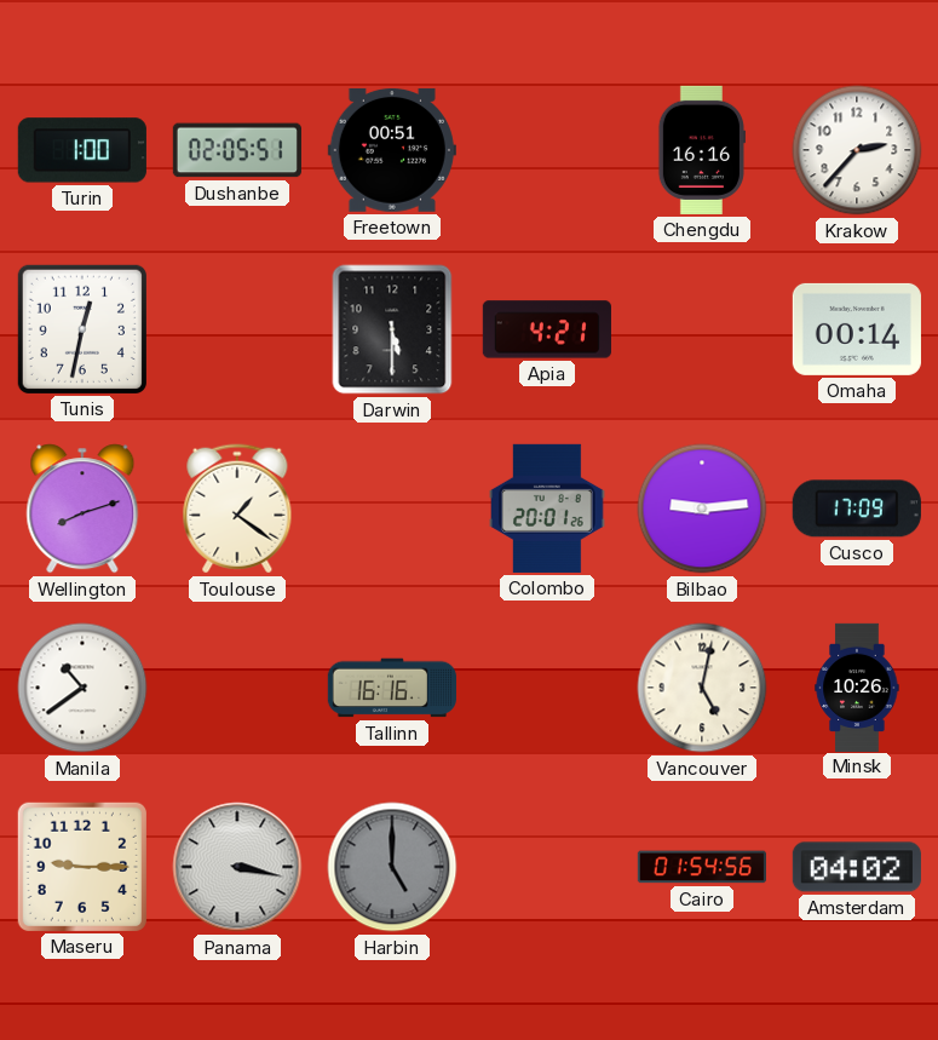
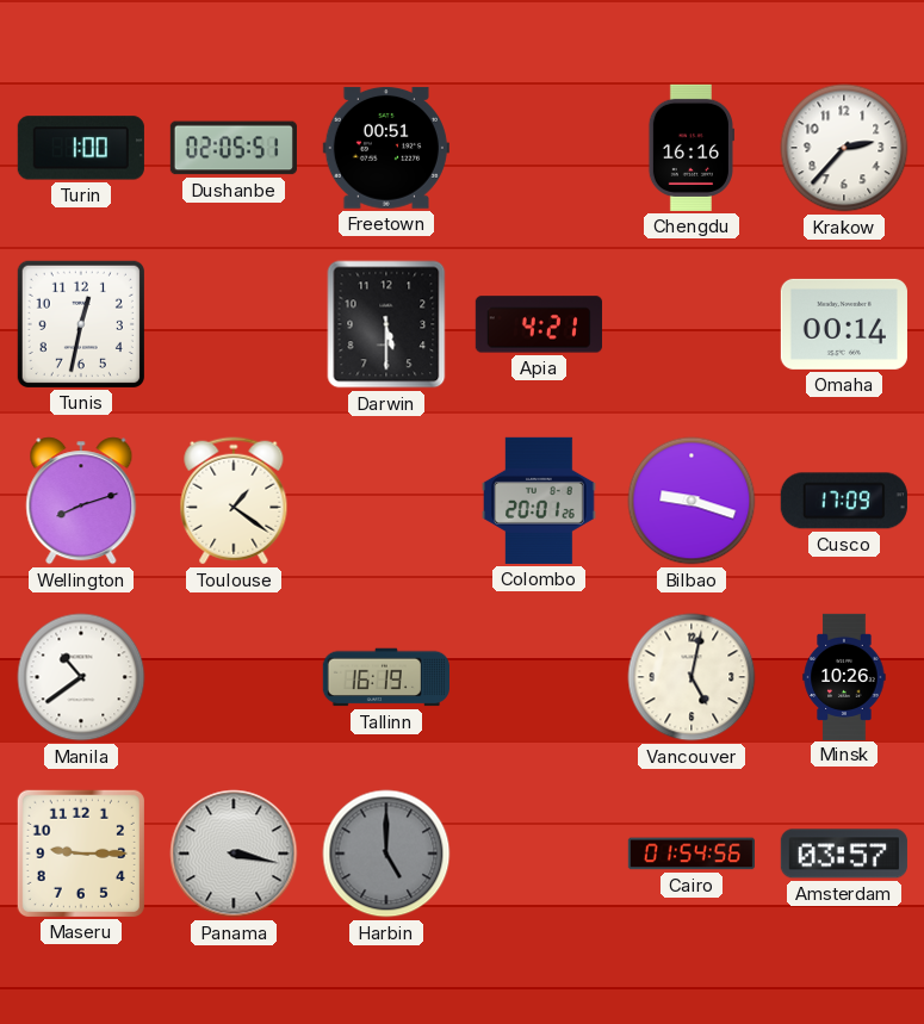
Bilbao: 9:14 -> 9:18
Tallinn: 16:16 -> 16:19
Amsterdam: 04:02 -> 03:57
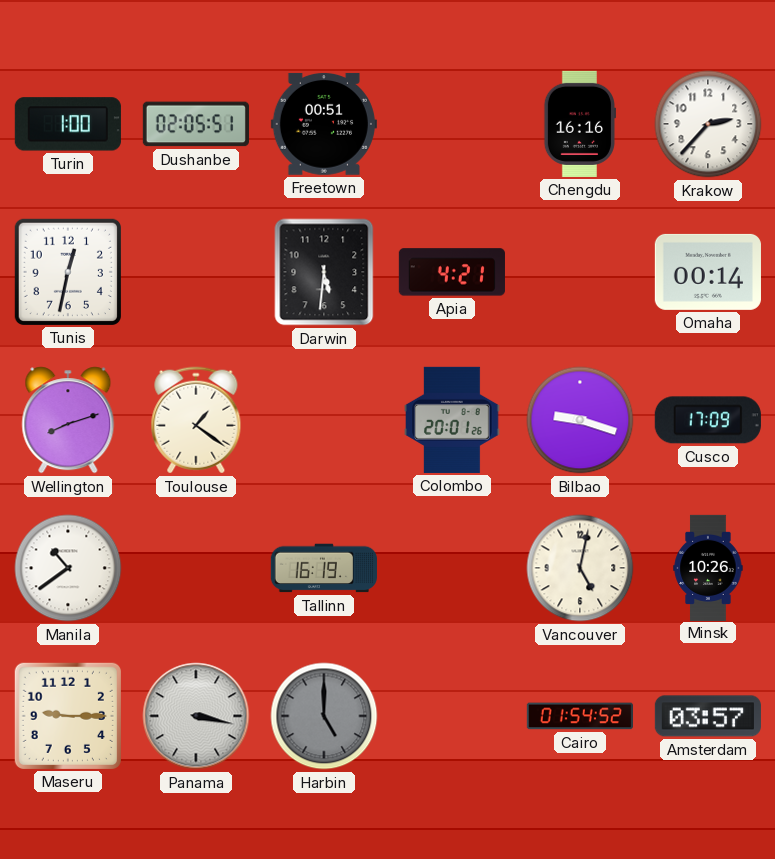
Darwin: 5:30 -> 5:31
Cairo: 01:54:56 -> 01:54:52
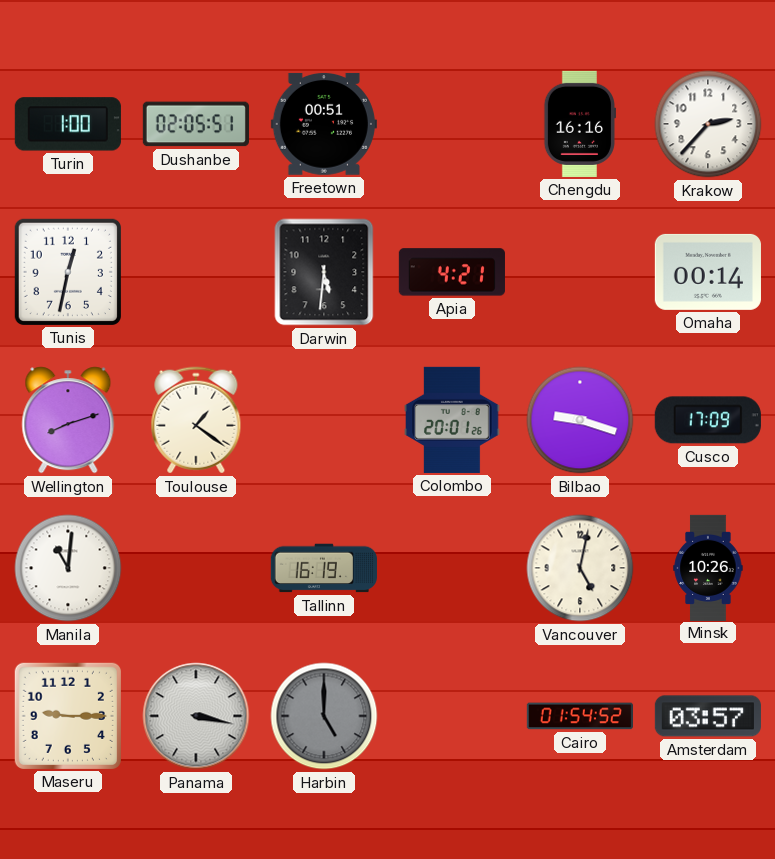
Manila: 10:39 -> 11:01
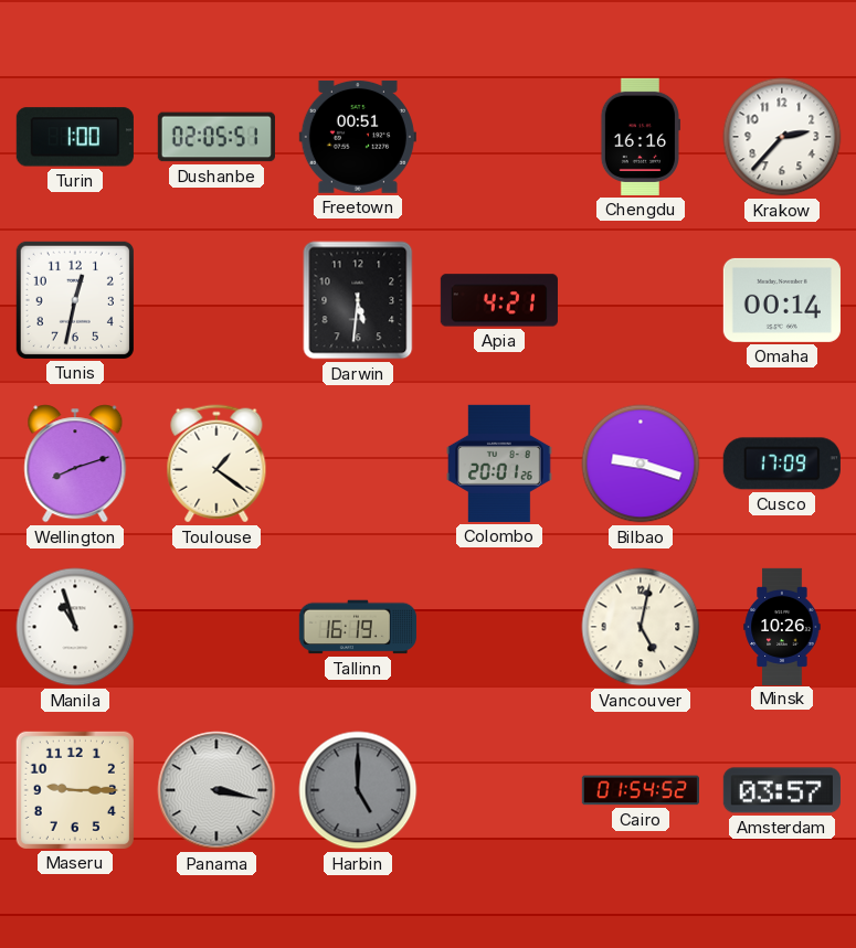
Manila: 11:01 -> 10:57
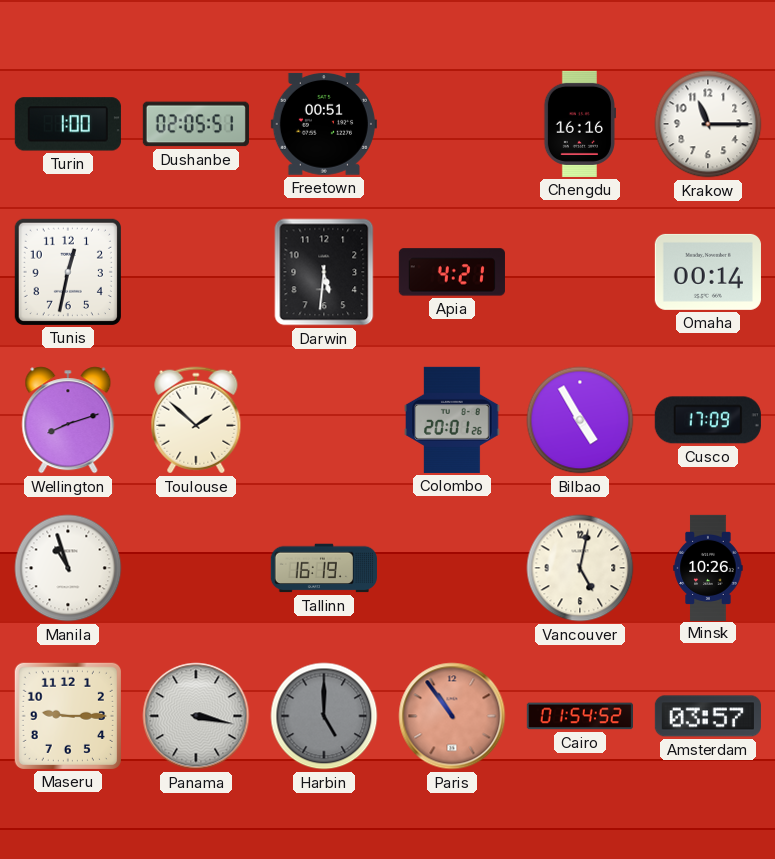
Krakow: 2:37 -> 11:15
Toulouse: 1:21 -> 1:52
Bilbao: 9:18 -> 4:55
Paris: none -> 10:54
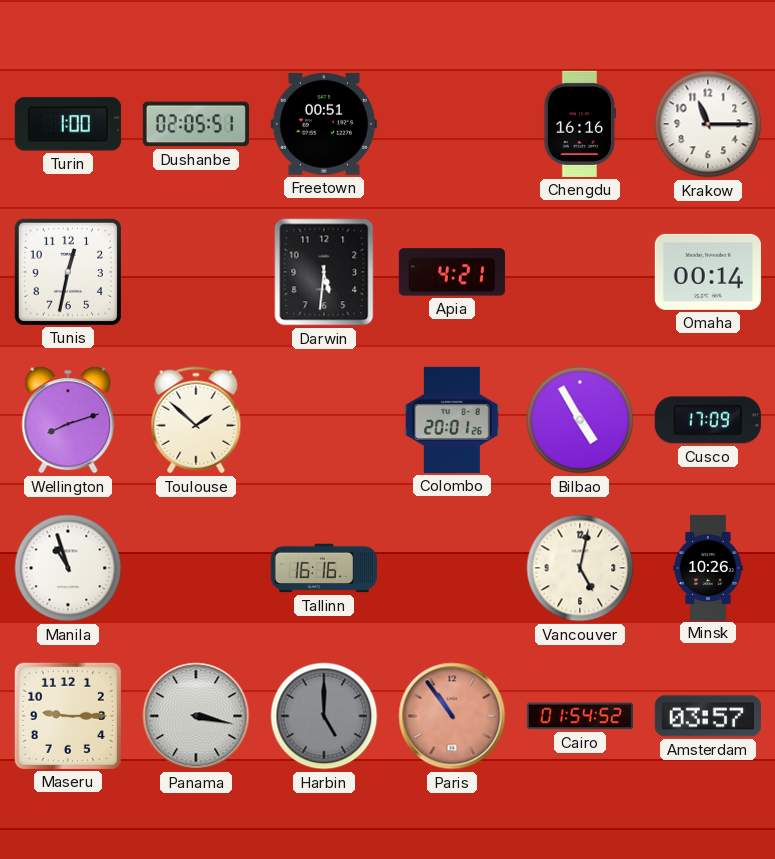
Tallinn: 16:19 -> 16:16
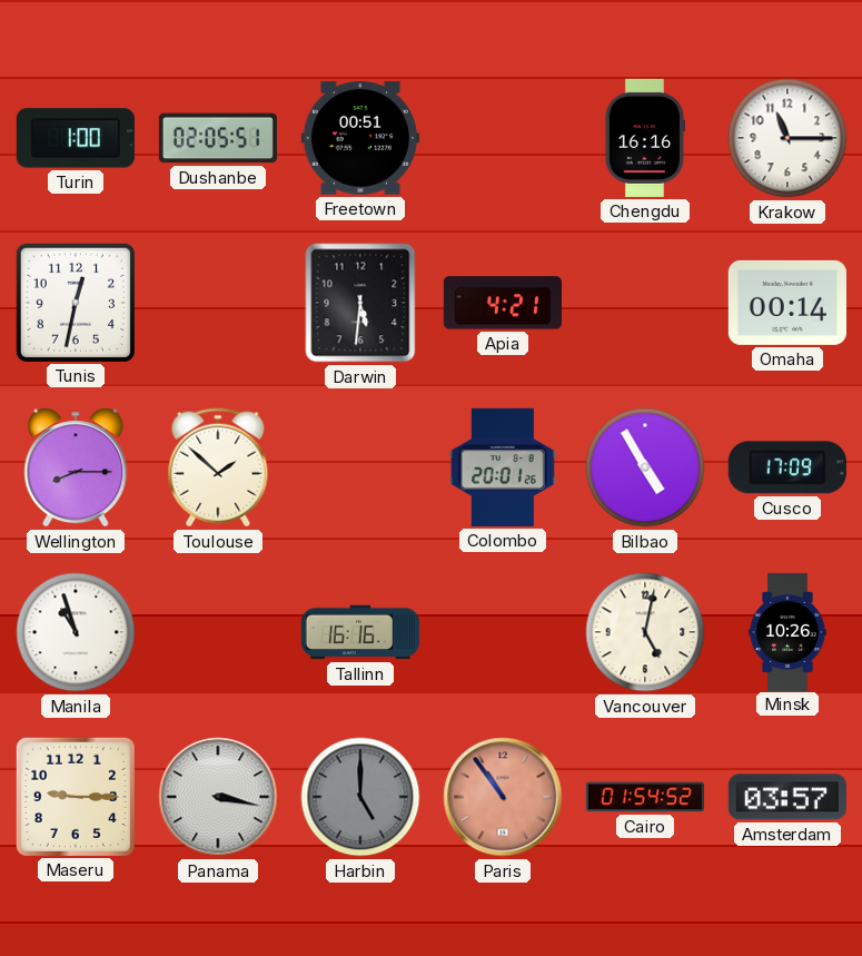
Wellington: 8:12 -> 8:15
